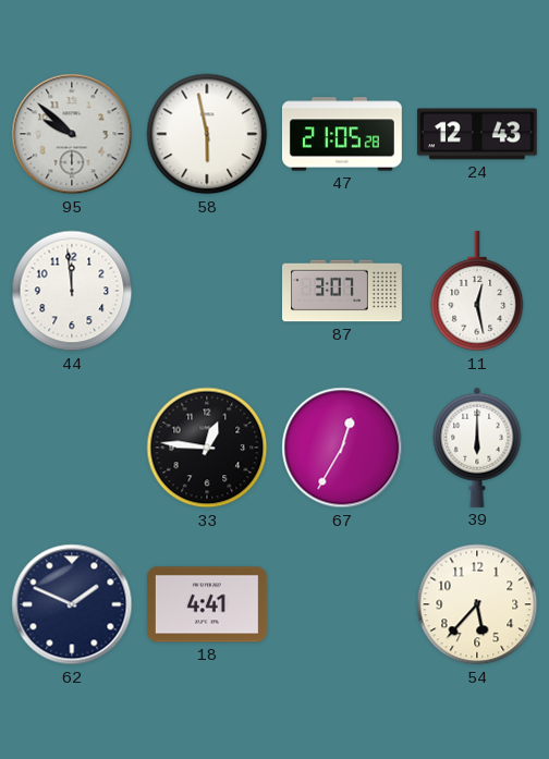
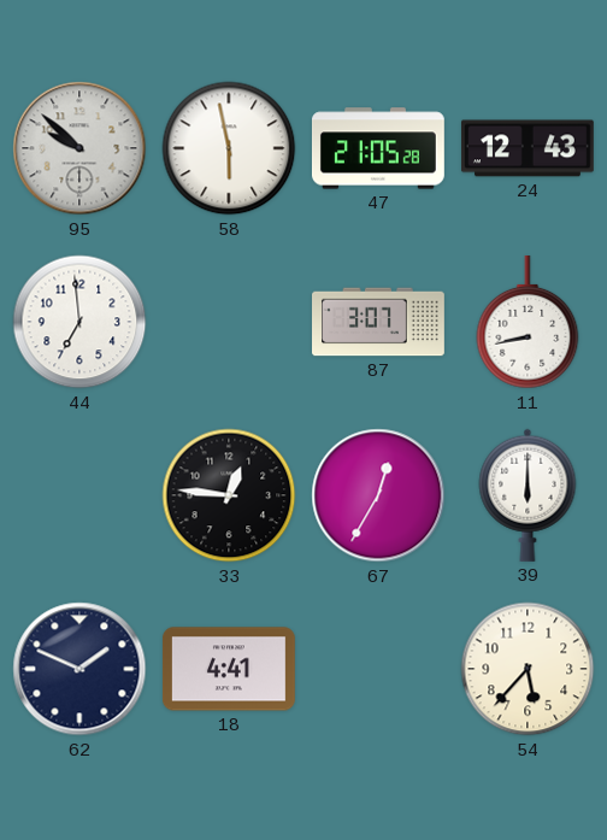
44: 11:59 -> 6:59
11: 12:28 -> 8:43
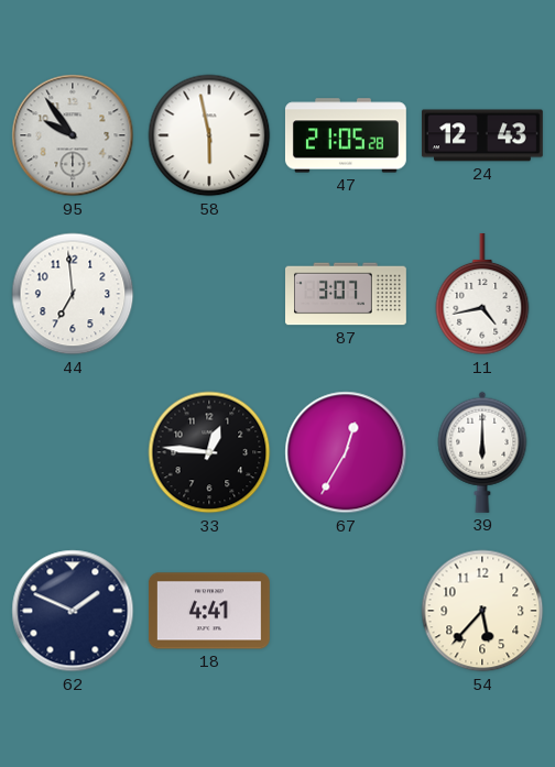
95: 9:52 -> 9:54
11: 8:43 -> 4:43
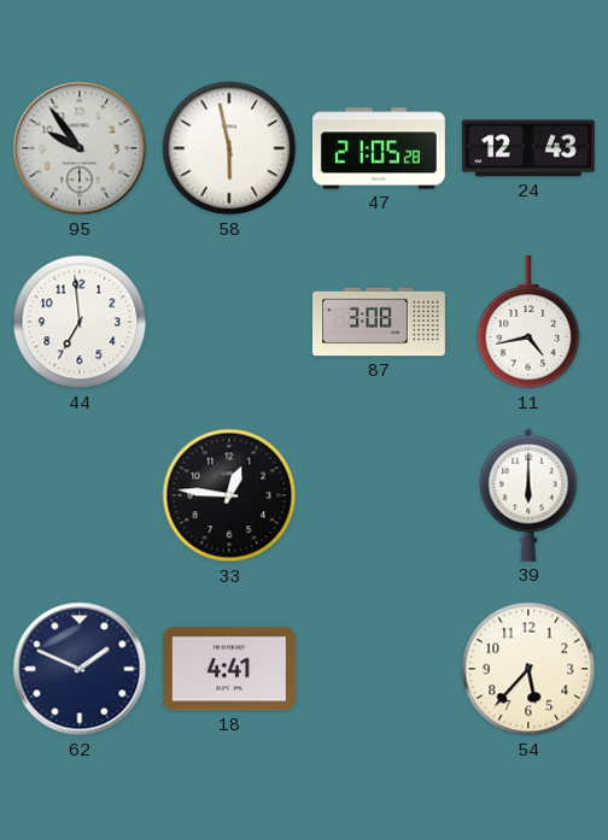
87: 3:07 -> 3:08
67: 12:35 -> none
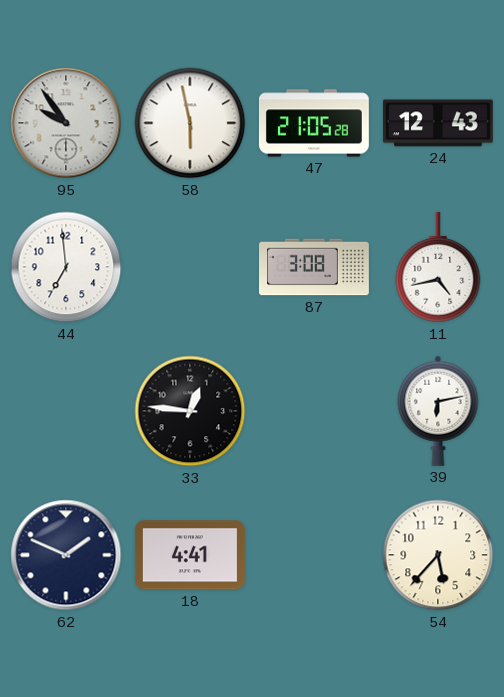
39: 6:00 -> 6:13
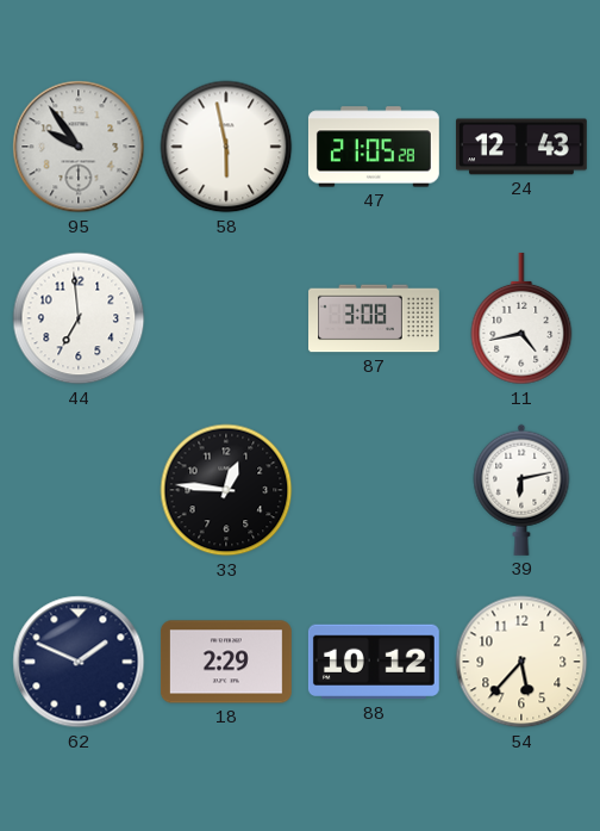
18: 4:41 -> 2:29
88: none -> 10:12
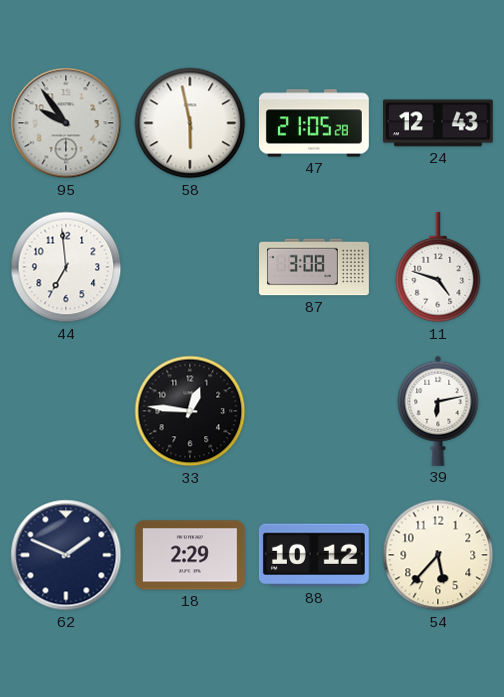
11: 4:43 -> 4:48
